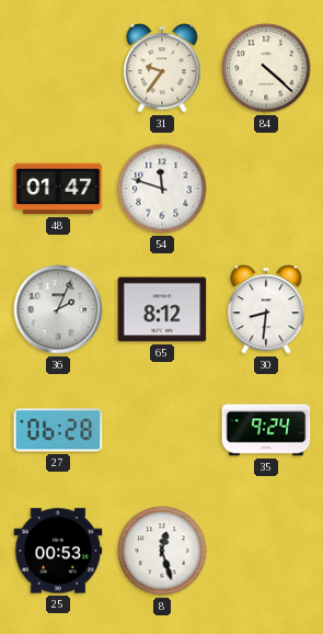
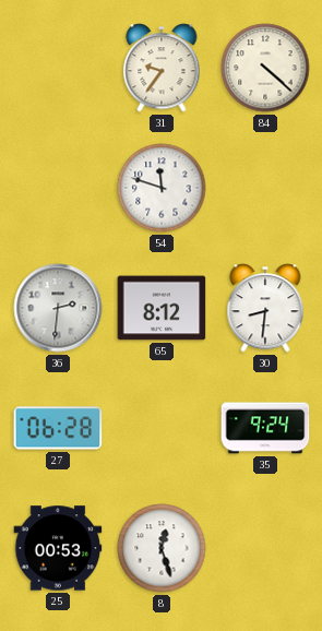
48: 01:47 -> none
36: 2:04 -> 2:31
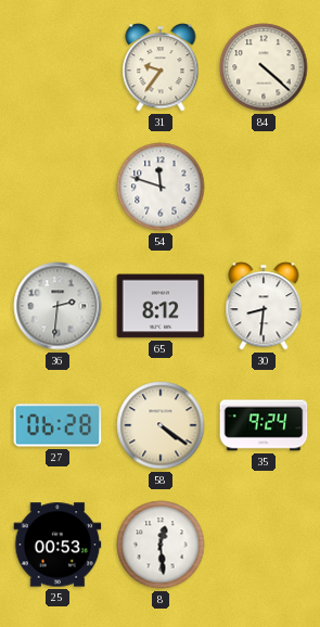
58: none -> 4:21
8: 12:27 -> 12:29
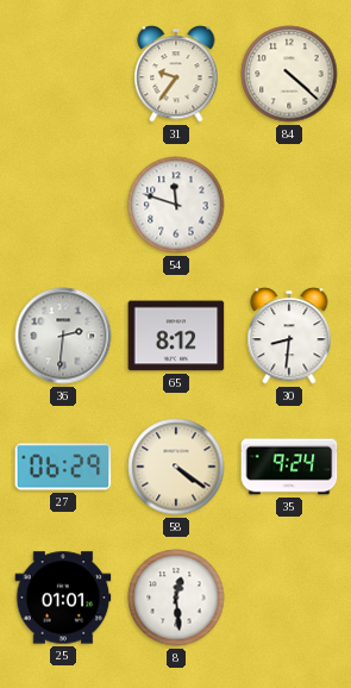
27: 06:28 -> 06:29
25: 00:53 -> 01:01
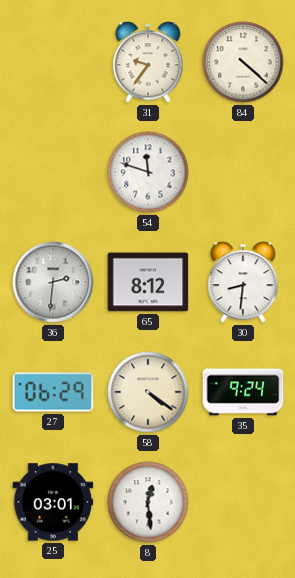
25: 01:01 -> 03:01
